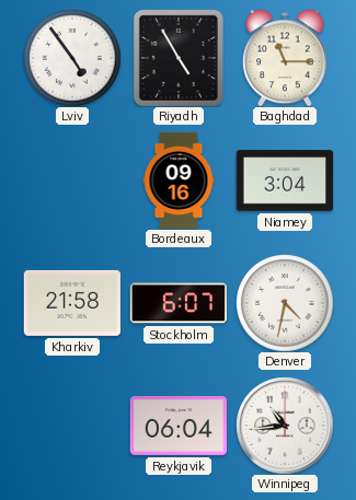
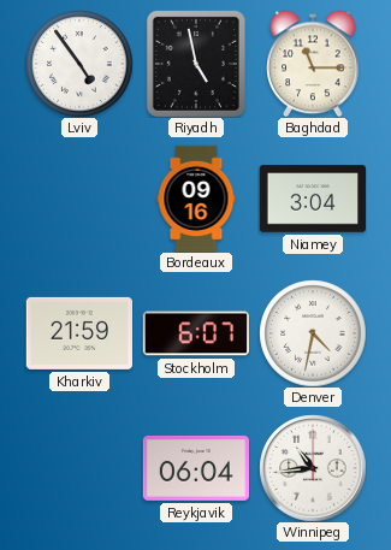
Riyadh: 4:55 -> 4:58
Kharkiv: 21:58 -> 21:59
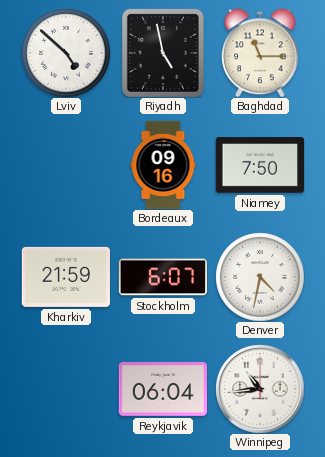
Lviv: 4:54 -> 4:52
Niamey: 3:04 -> 7:50
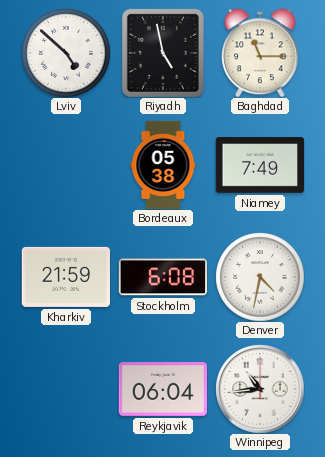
Bordeaux: 09:16 -> 05:38
Niamey: 7:50 -> 7:49
Stockholm: 6:07 -> 6:08
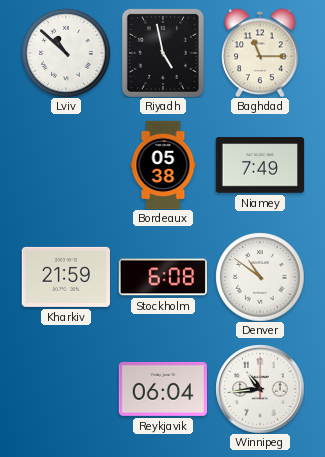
Lviv: 4:52 -> 10:52
Denver: 4:32 -> 10:51
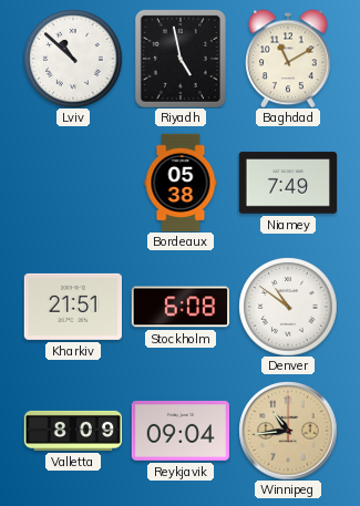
Baghdad: 11:15 -> 11:10
Kharkiv: 21:59 -> 21:51
Valletta: none -> 8:09
Reykjavik: 06:04 -> 09:04
Winnipeg dial: white -> champagne
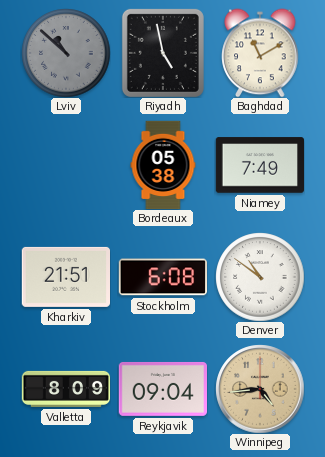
Lviv dial: white -> grey
Winnipeg: 10:44 -> 4:44
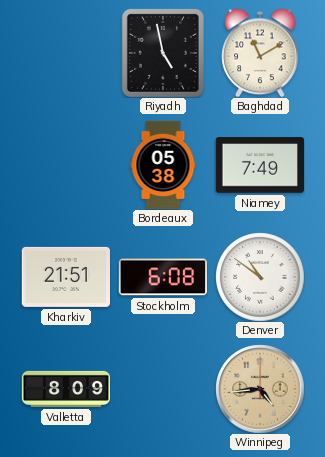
Lviv: 10:52 -> none
Reykjavik: 09:04 -> none
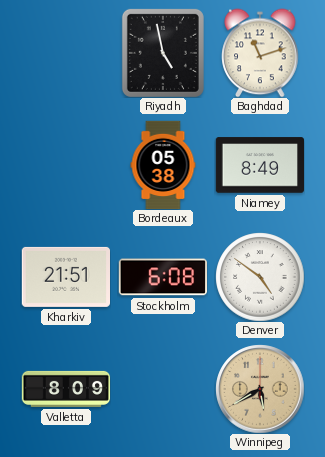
Baghdad: 11:10 -> 11:12
Niamey: 7:49 -> 8:49
Denver: 10:51 -> 4:51
Winnipeg: 4:44 -> 5:40
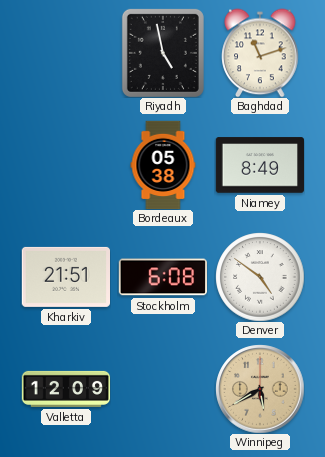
Valletta: 8:09 -> 12:09
